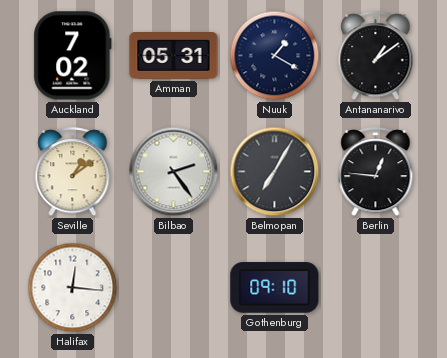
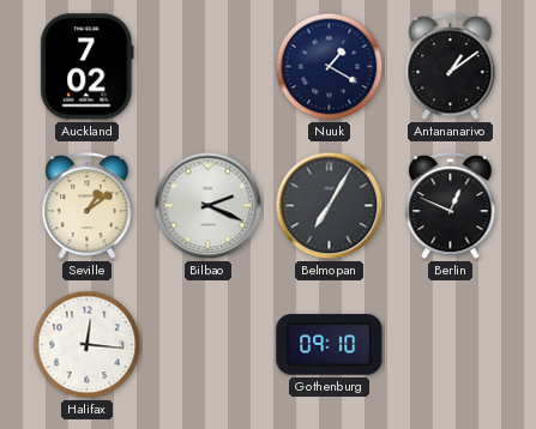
Amman: 05:31 -> none
Bilbao: 2:24 -> 2:19
Berlin: 12:46 -> 12:49
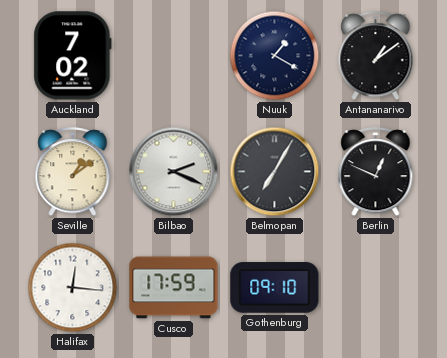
Cusco: none -> 17:59
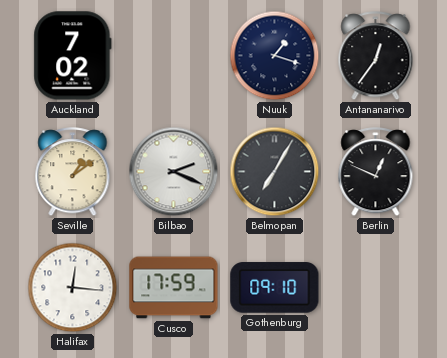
Nuuk: 1:20 -> 1:18
Antananarivo: 1:09 -> 12:36
